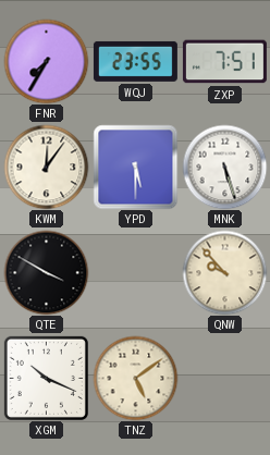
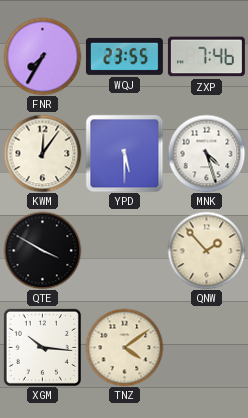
ZXP: 7:51 -> 7:46
MNK: 5:27 -> 4:27
QNW: 9:53 -> 1:53
XGM: 10:19 -> 10:16
TNZ: 5:09 -> 4:09
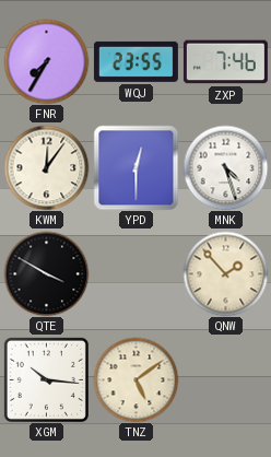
YPD: 5:30 -> 12:30
TNZ: 4:09 -> 5:09
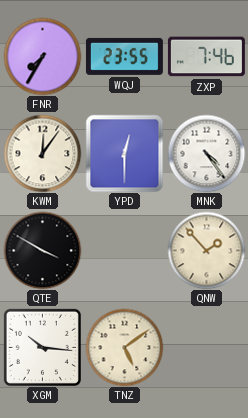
MNK: 4:27 -> 4:24
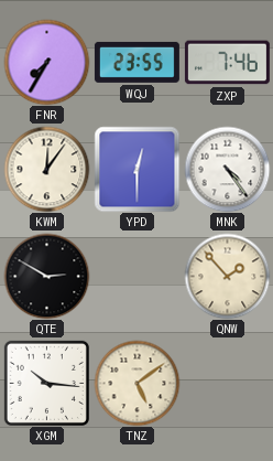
QTE: 3:50 -> 2:50
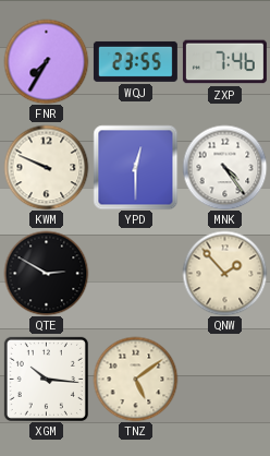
KWM: 12:06 -> 9:49
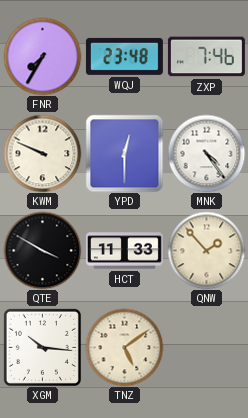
WQJ: 23:55 -> 23:48
QTE: 2:50 -> 3:50
HCT: none -> 11:33
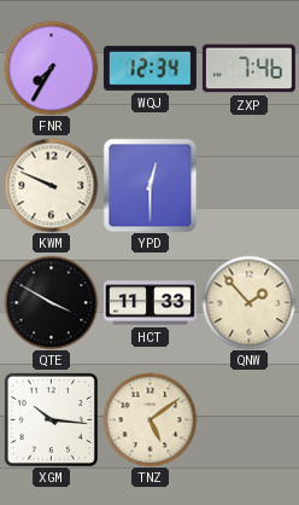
WQJ: 23:48 -> 12:34
MNK: 4:24 -> none
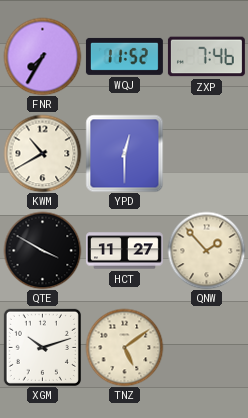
WQJ: 12:34 -> 11:52
KWM: 9:49 -> 10:40
HCT: 11:33 -> 11:27
XGM: 10:16 -> 10:12
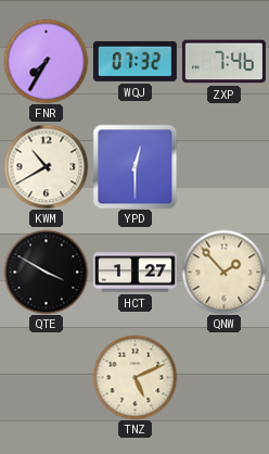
WQJ: 11:52 -> 07:32
HCT: 11:27 -> 1:27
XGM: 10:12 -> none
TNZ: 5:09 -> 5:11
